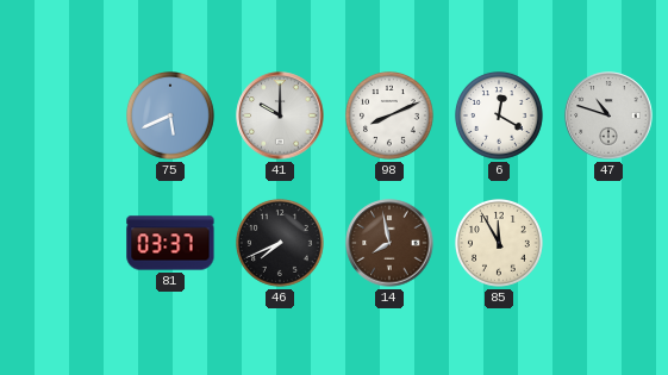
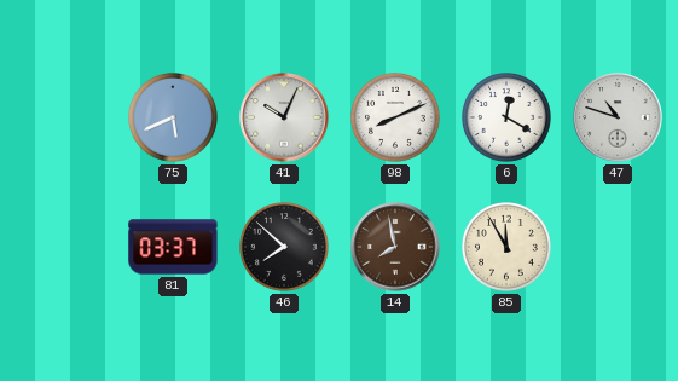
41: 10:00 -> 10:04
46: 7:41 -> 7:52
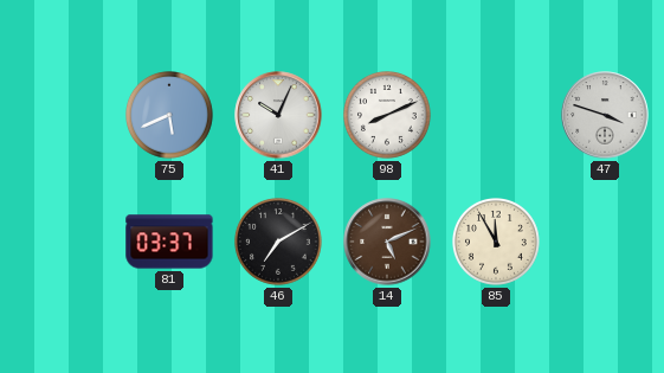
6: 12:20 -> none
47: 10:48 -> 3:48
46: 7:52 -> 7:10
14: 7:58 -> 5:11
